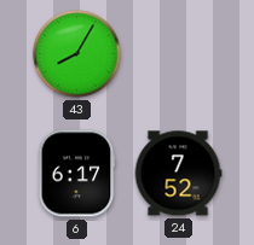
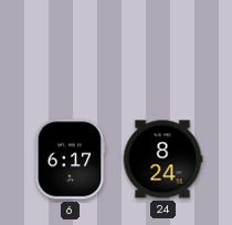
43: 8:05 -> none
24: 7:52 -> 8:24
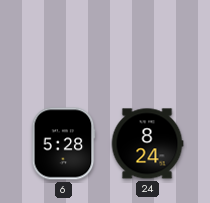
6: 6:17 -> 5:28
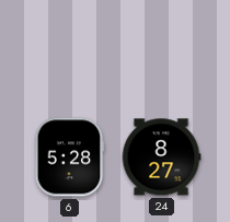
24: 8:24 -> 8:27
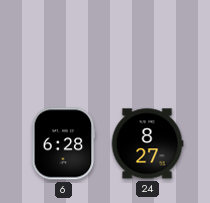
6: 5:28 -> 6:28
